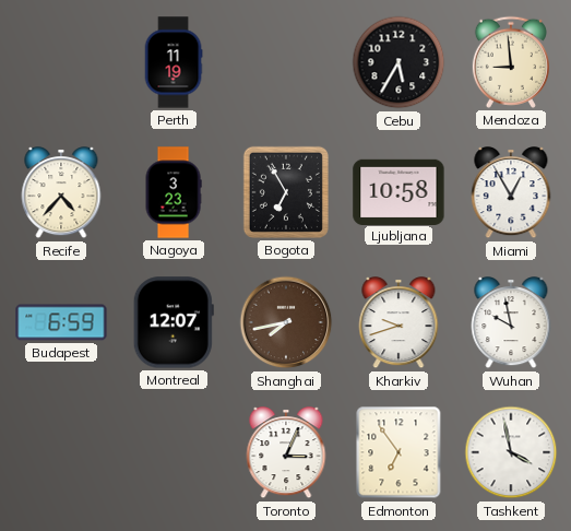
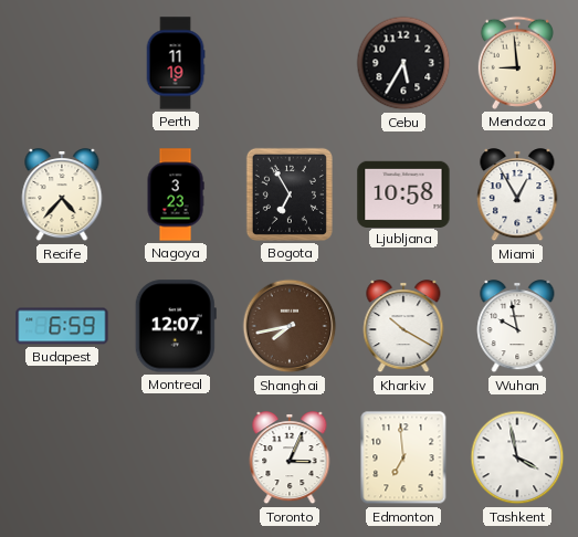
Kharkiv: 9:42 -> 10:20
Edmonton: 6:54 -> 6:59
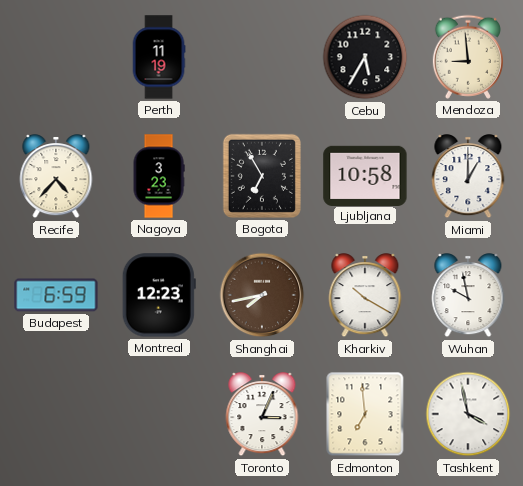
Miami: 12:55 -> 1:00
Montreal: 12:07 -> 12:23
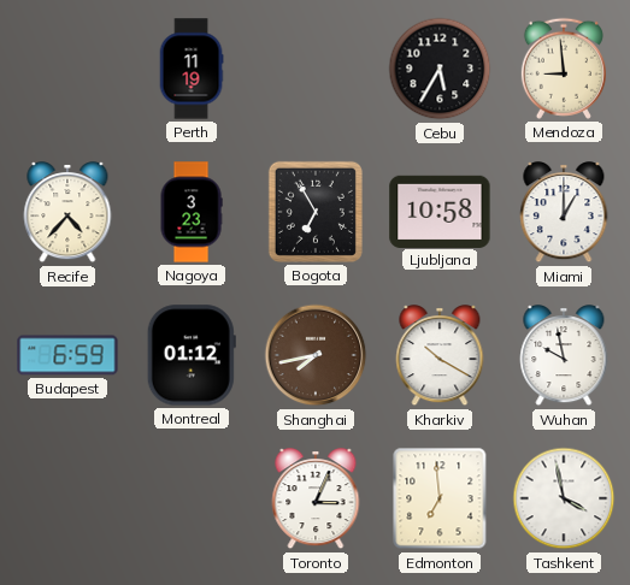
Montreal: 12:23 -> 01:12
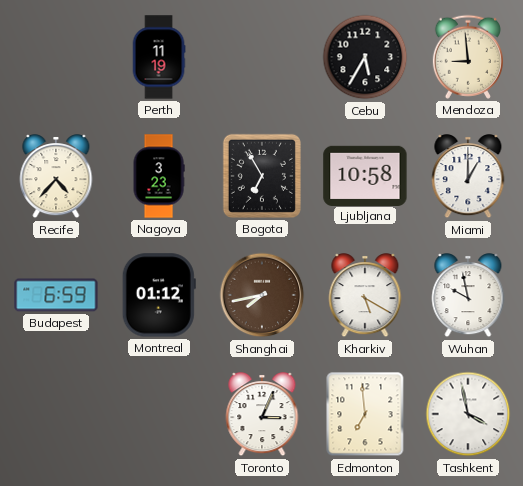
Kharkiv: 10:20 -> 5:20
